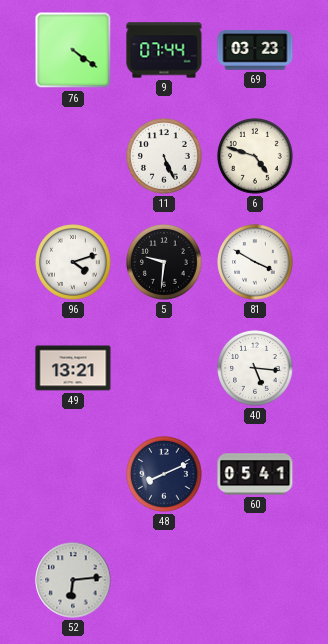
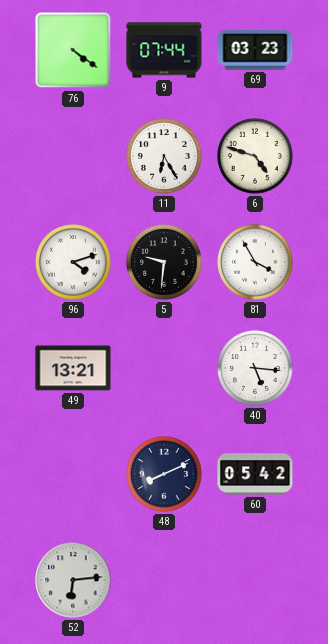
11: 5:26 -> 6:25
81: 3:50 -> 3:55
60: 05:41 -> 05:42
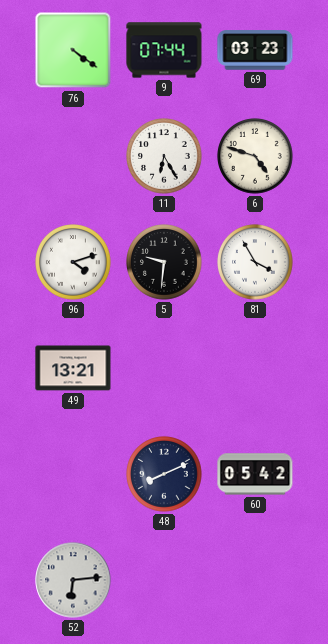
40: 5:16 -> none
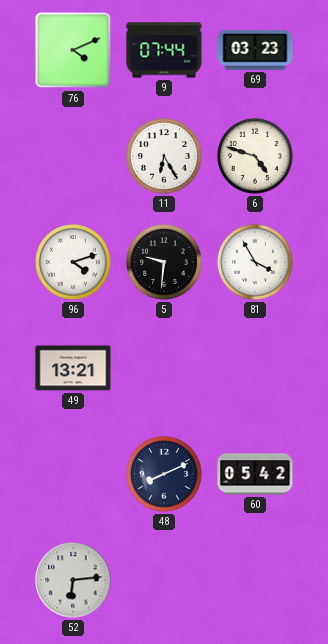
76: 4:21 -> 4:11
